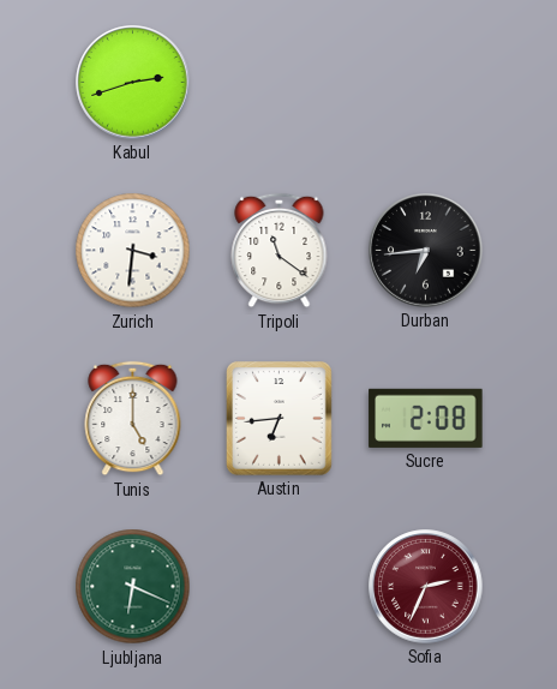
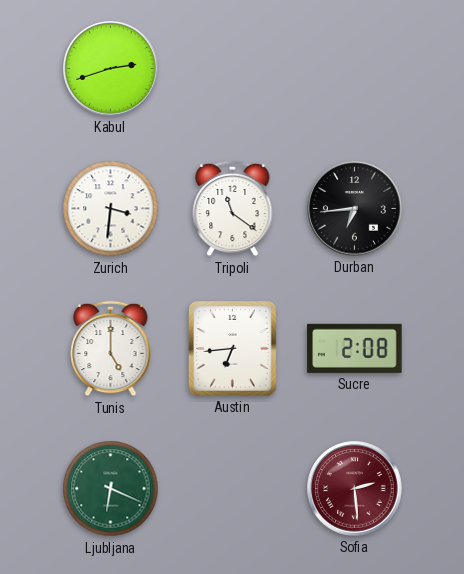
Sofia: 2:34 -> 2:29
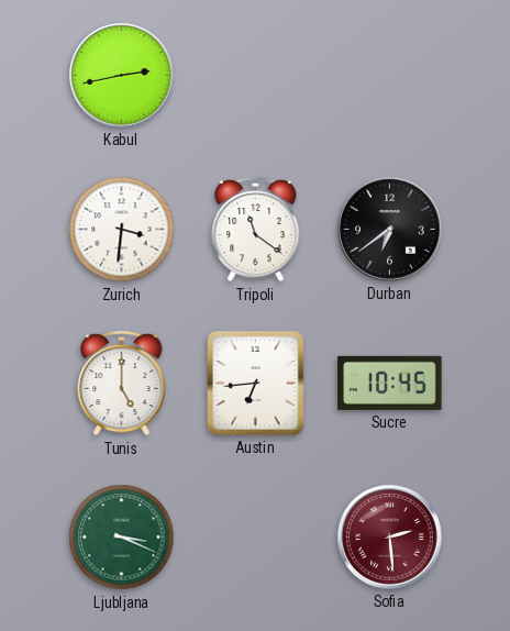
Kabul: 2:42 -> 2:43
Durban: 6:44 -> 6:39
Sucre: 2:08 -> 10:45
Ljubljana: 6:19 -> 3:19
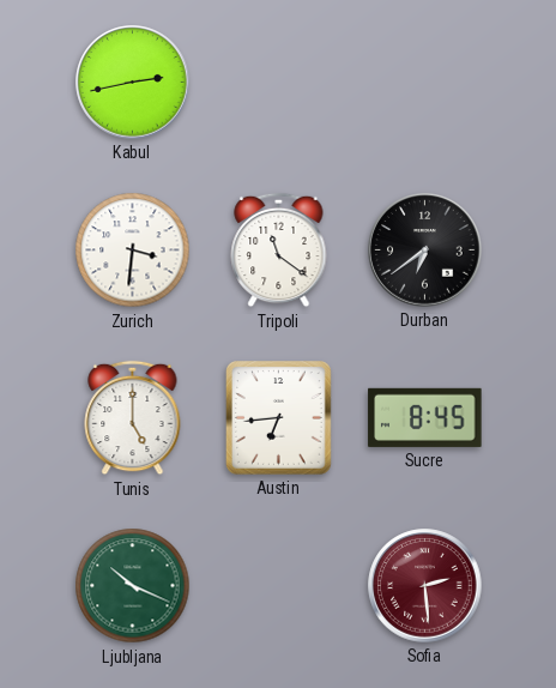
Sucre: 10:45 -> 8:45
Ljubljana: 3:19 -> 10:19
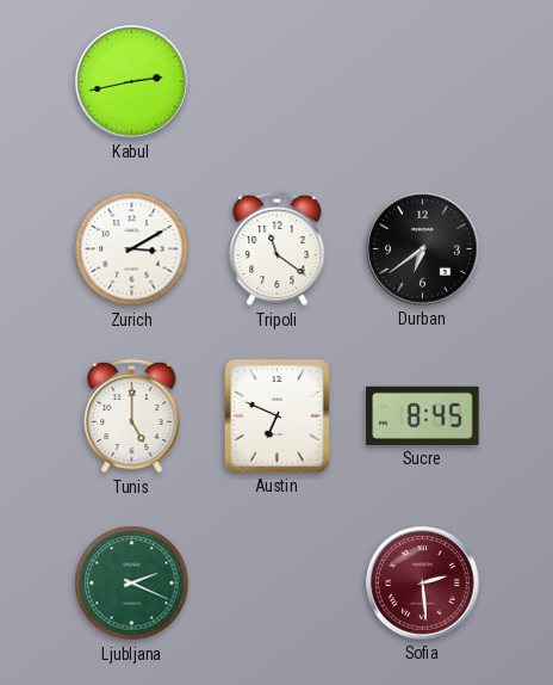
Zurich: 3:31 -> 3:10
Austin: 6:44 -> 6:49
Ljubljana: 10:19 -> 2:19
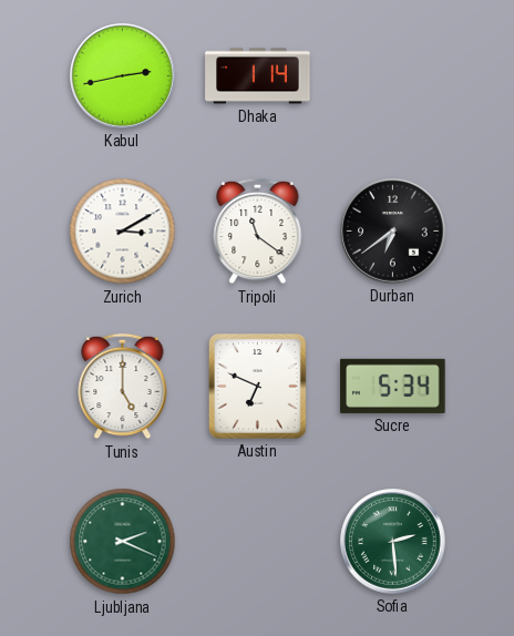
Dhaka: none -> 1:14
Sucre: 8:45 -> 5:34
Sofia dial: burgundy -> green
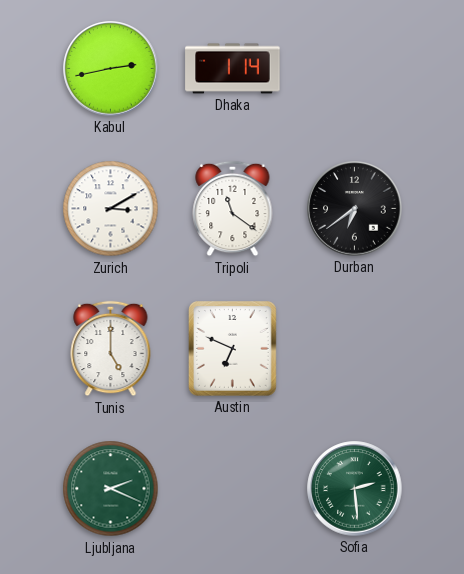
Sucre: 5:34 -> none
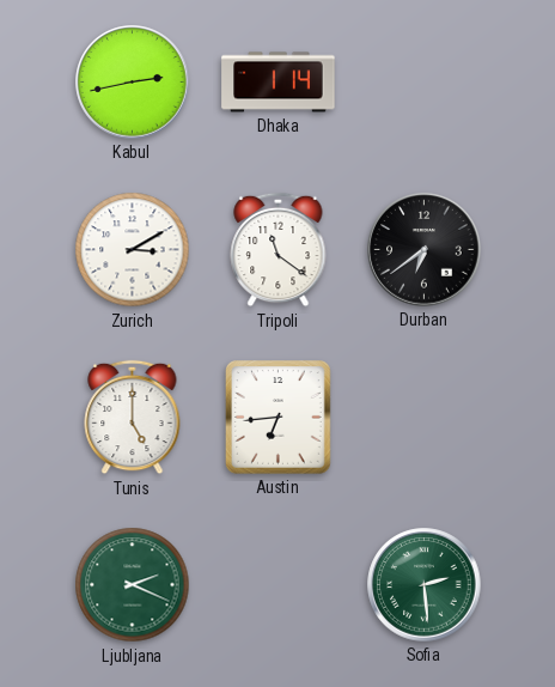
Austin: 6:49 -> 6:44
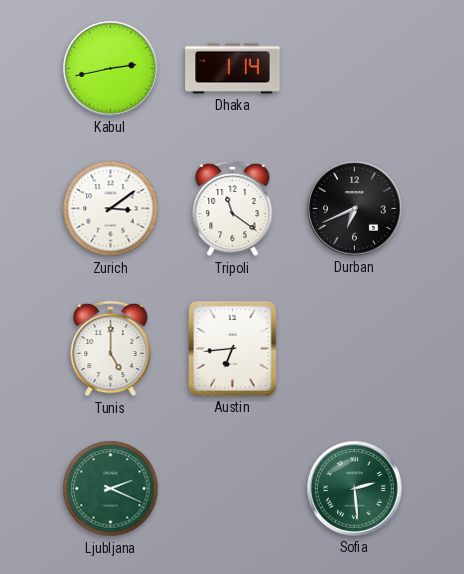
Zurich: 3:10 -> 3:09
Durban: 6:39 -> 6:41
